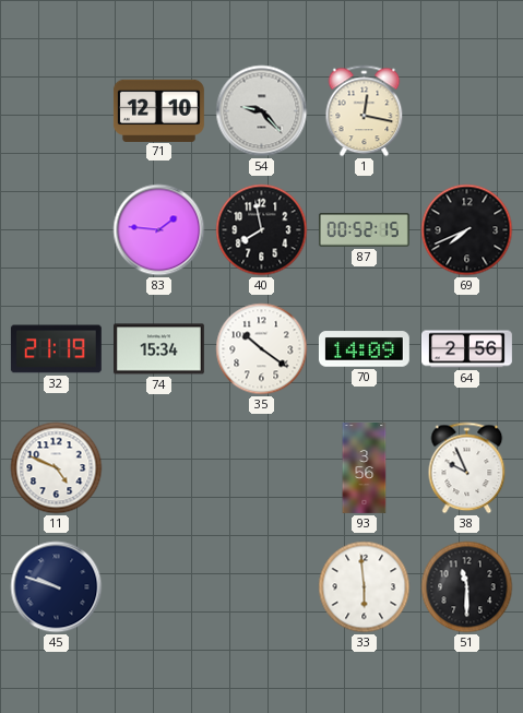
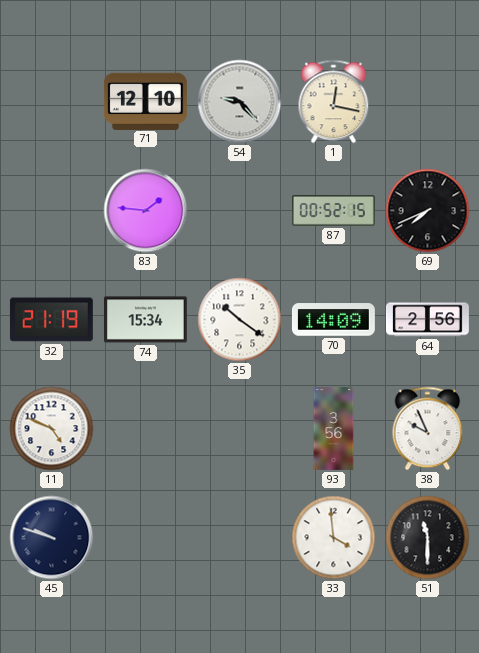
40: 7:58 -> none
33: 5:59 -> 3:59
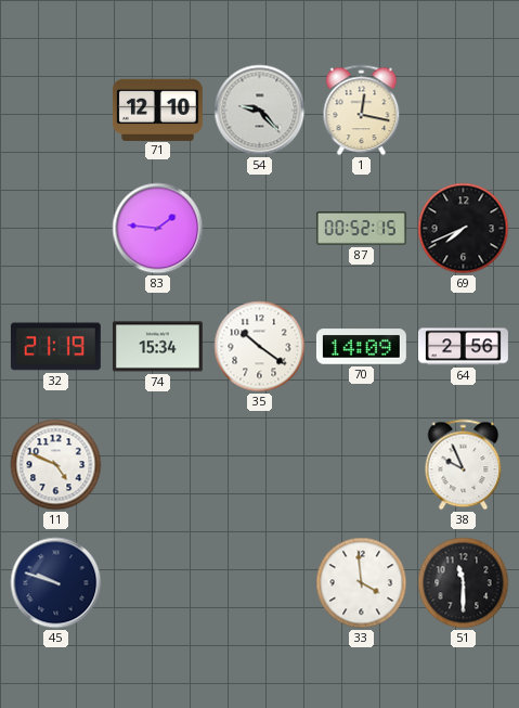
93: 3:56 -> none
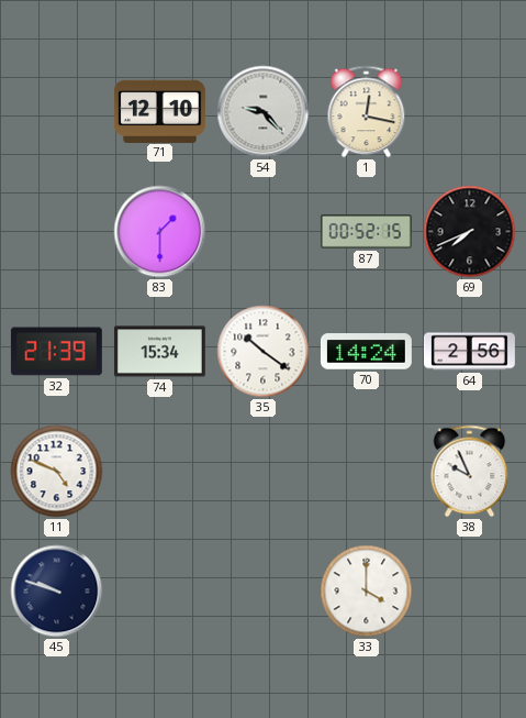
83: 1:46 -> 1:30
32: 21:19 -> 21:39
70: 14:09 -> 14:24
33: 3:59 -> 4:00
51: 11:30 -> none
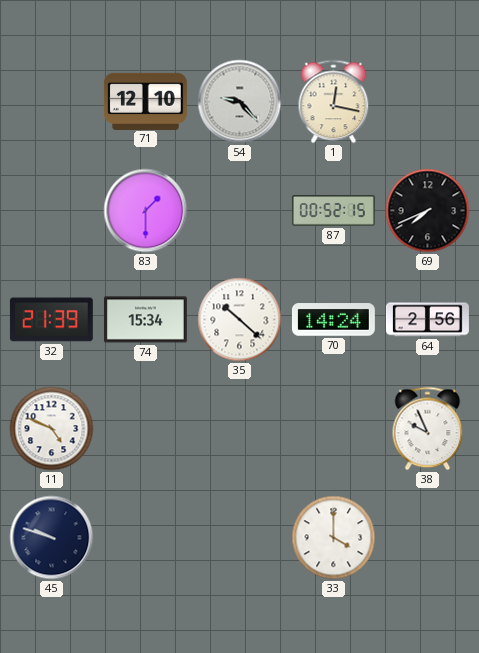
35: 10:21 -> 10:22
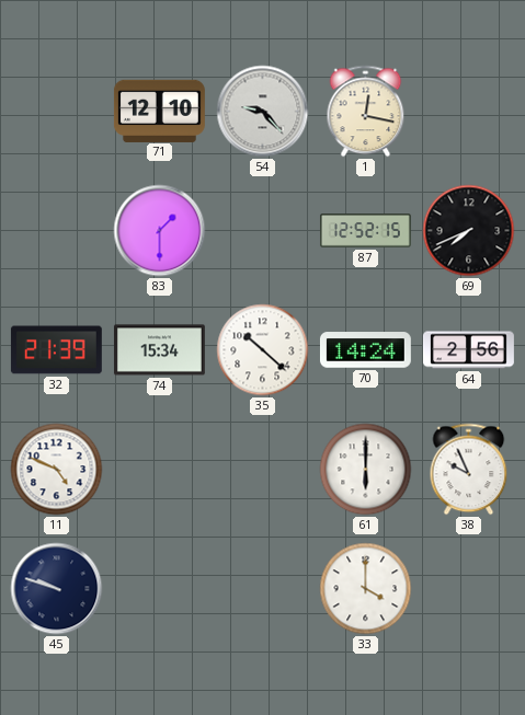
87: 00:52 -> 12:52
61: none -> 6:00
